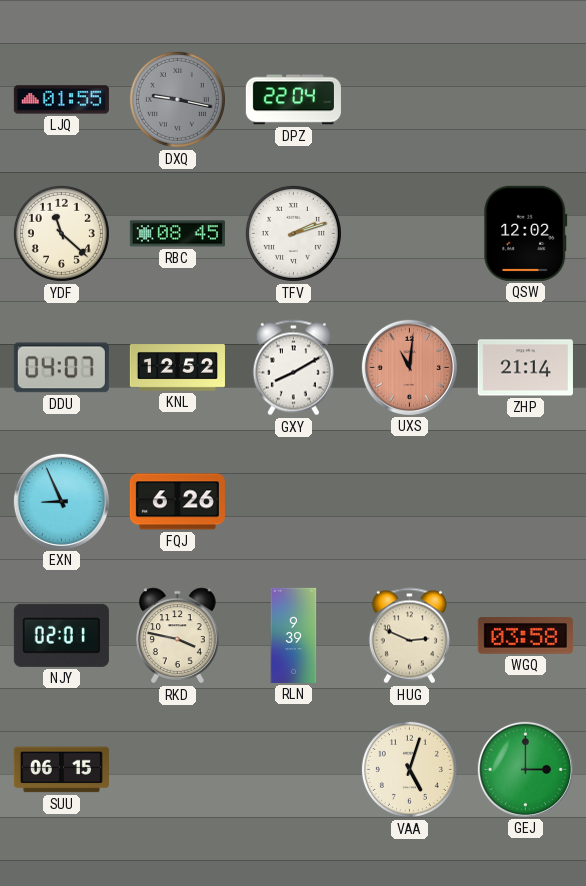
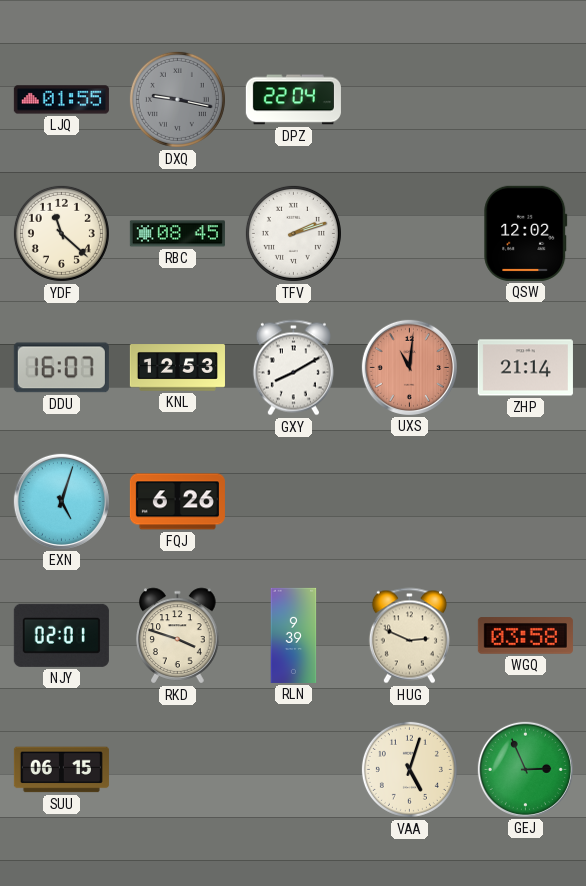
DDU: 04:07 -> 16:07
KNL: 12:52 -> 12:53
EXN: 8:56 -> 5:03
RKD: 3:47 -> 3:48
GEJ: 3:00 -> 2:56
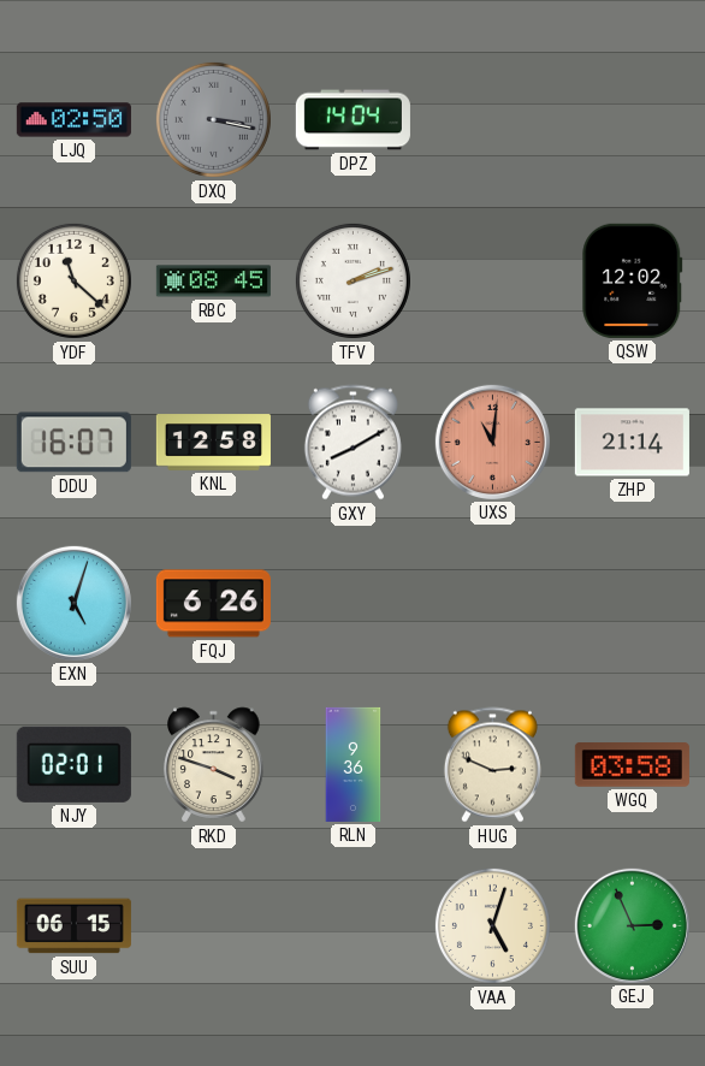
LJQ: 01:55 -> 02:50
DXQ: 9:17 -> 3:17
DPZ: 22:04 -> 14:04
KNL: 12:53 -> 12:58
RLN: 9:39 -> 9:36
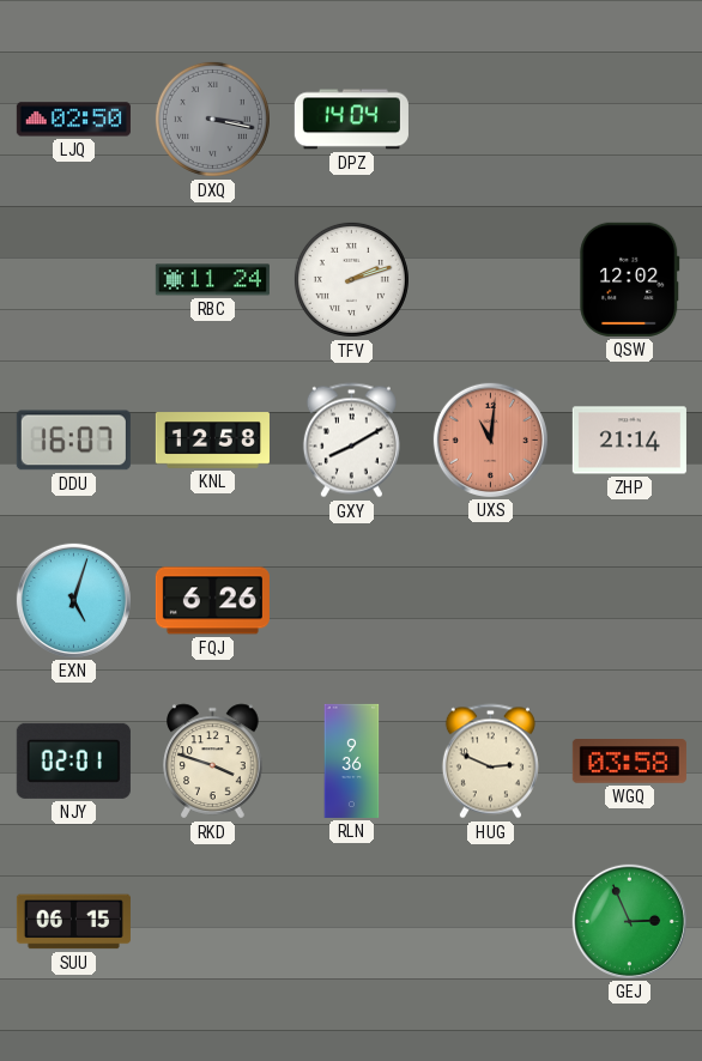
YDF: 11:22 -> none
RBC: 08:45 -> 11:24
VAA: 5:03 -> none
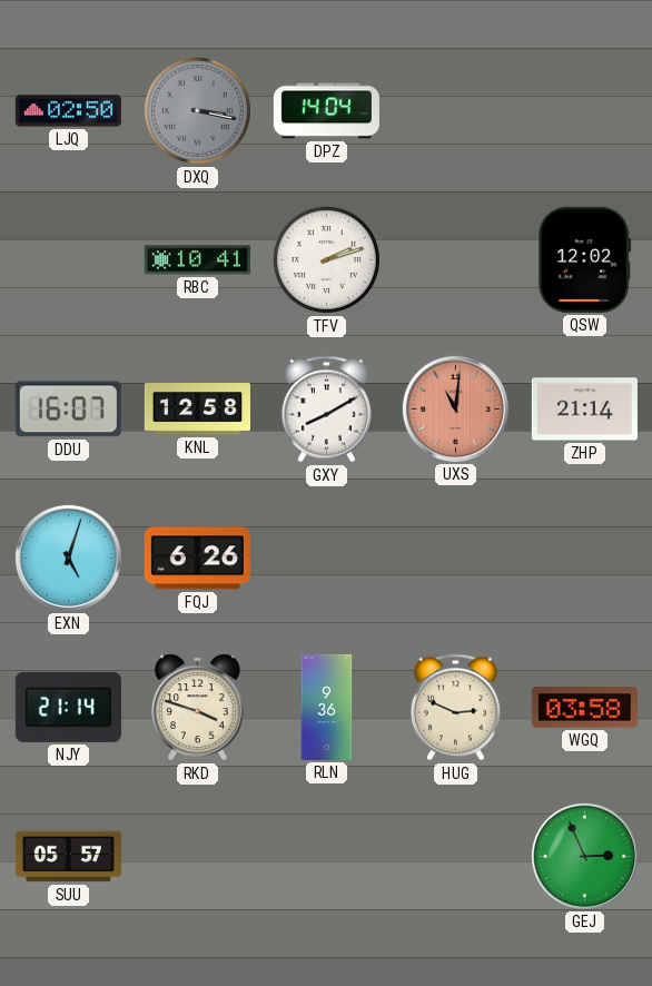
RBC: 11:24 -> 10:41
NJY: 02:01 -> 21:14
SUU: 06:15 -> 05:57
